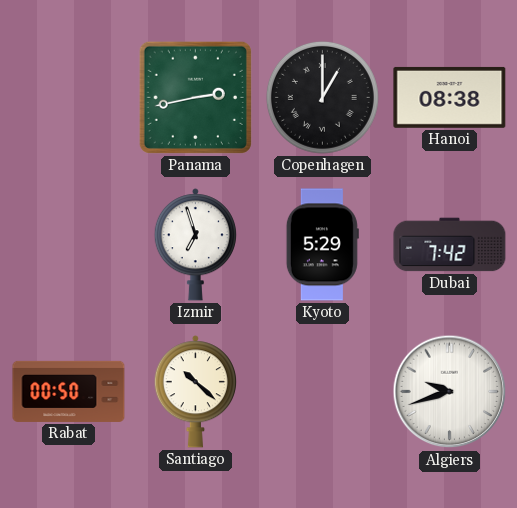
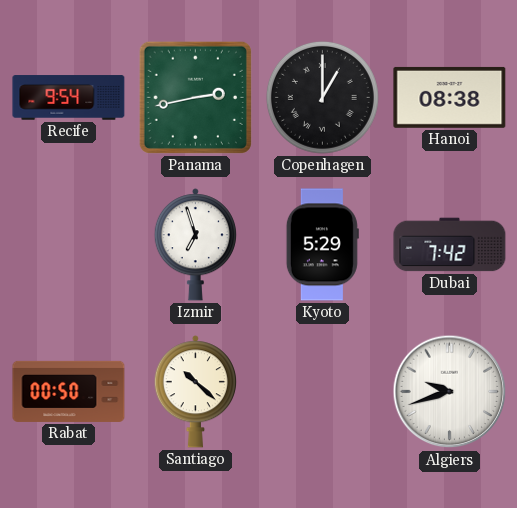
Recife: none -> 9:54
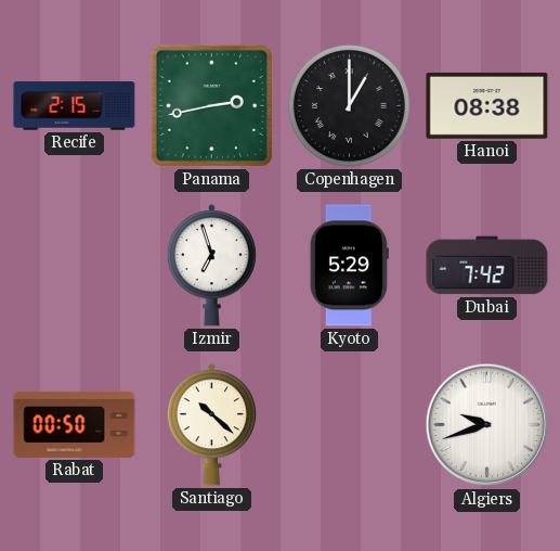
Recife: 9:54 -> 2:15
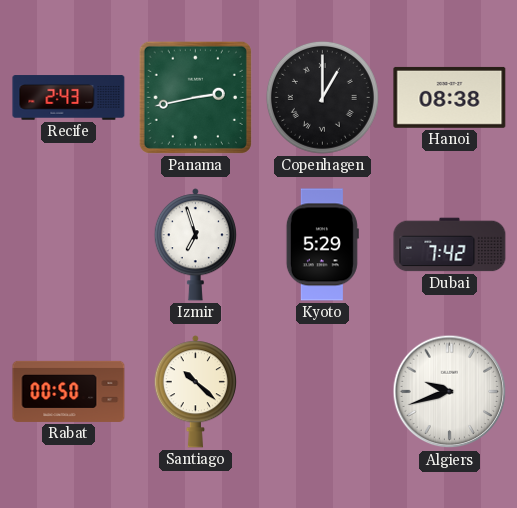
Recife: 2:15 -> 2:43
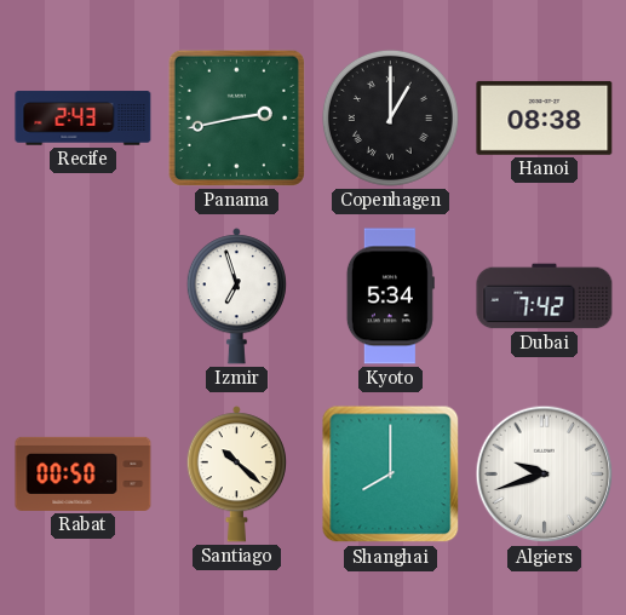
Kyoto: 5:29 -> 5:34
Shanghai: none -> 8:00
